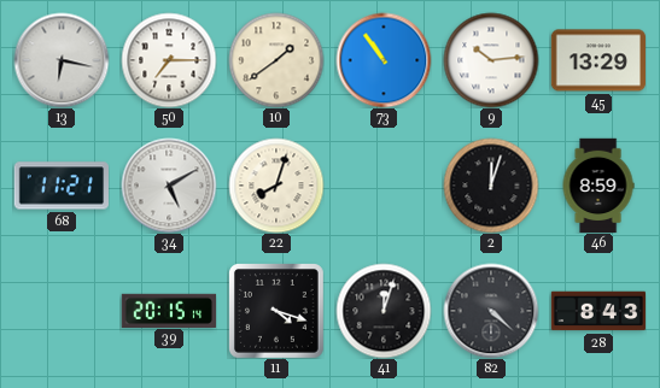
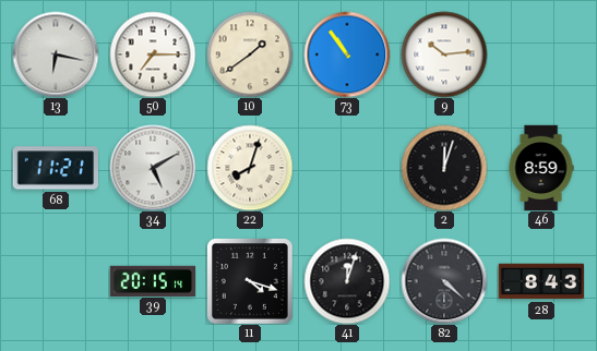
45: 13:29 -> none
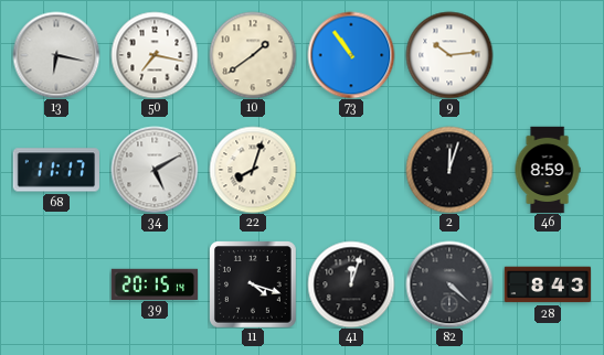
50: 7:15 -> 7:17
68: 11:21 -> 11:17
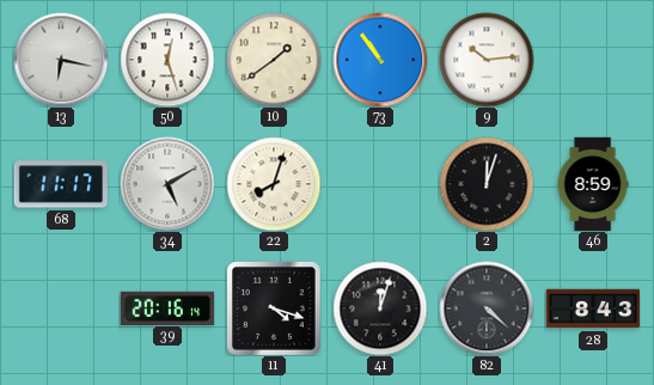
50: 7:17 -> 12:27
39: 20:15 -> 20:16
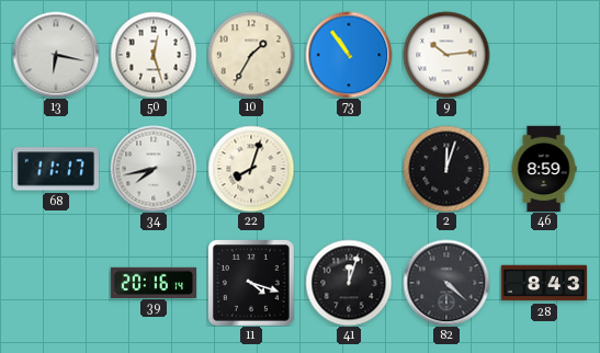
10: 1:39 -> 1:35
34: 5:10 -> 7:43
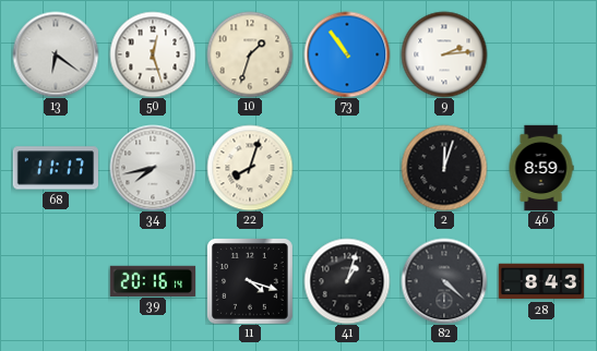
13: 6:17 -> 6:21
10: 1:35 -> 1:33
9: 10:14 -> 2:14
41: 12:03 -> 1:03
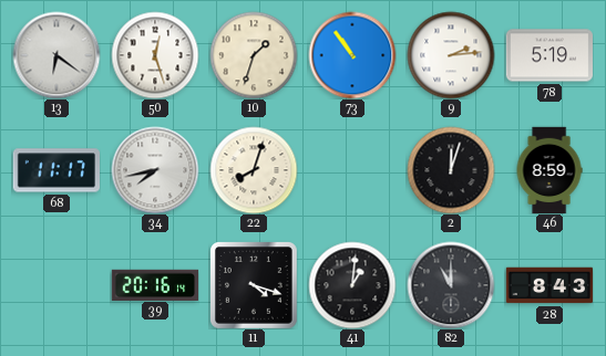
78: none -> 5:19
41: 1:03 -> 1:01
82: 4:22 -> 11:00
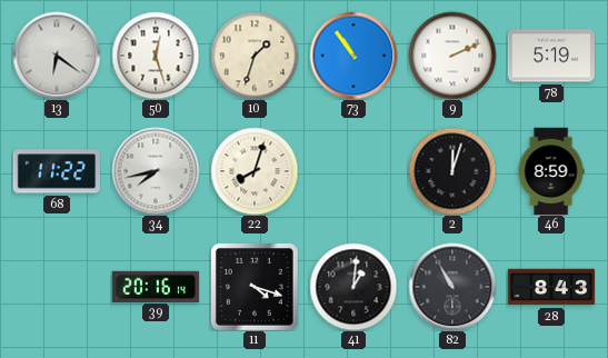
9: 2:14 -> 2:11
68: 11:17 -> 11:22
82: 11:00 -> 10:55
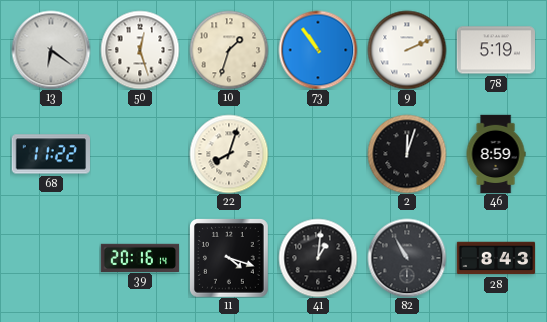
34: 7:43 -> none
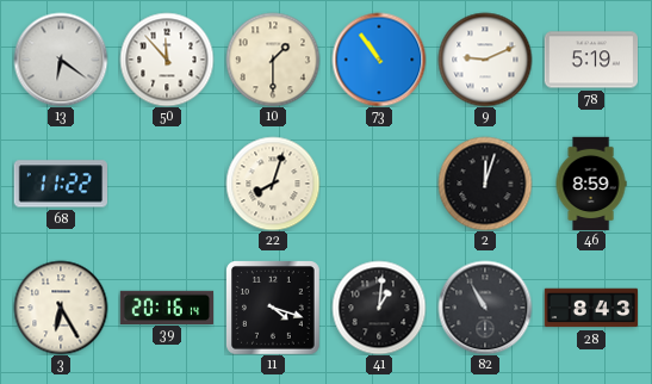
50: 12:27 -> 11:53
10: 1:33 -> 1:30
9: 2:11 -> 9:11
3: none -> 6:25
